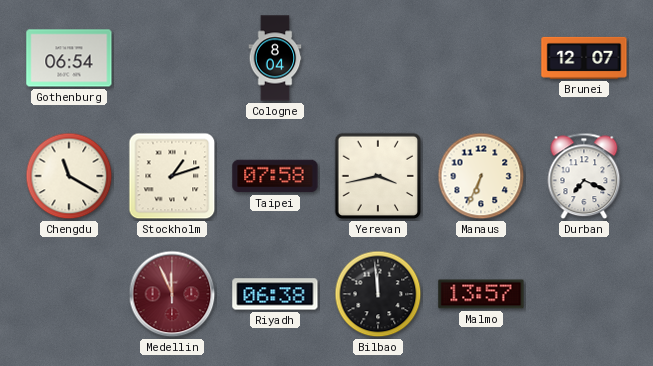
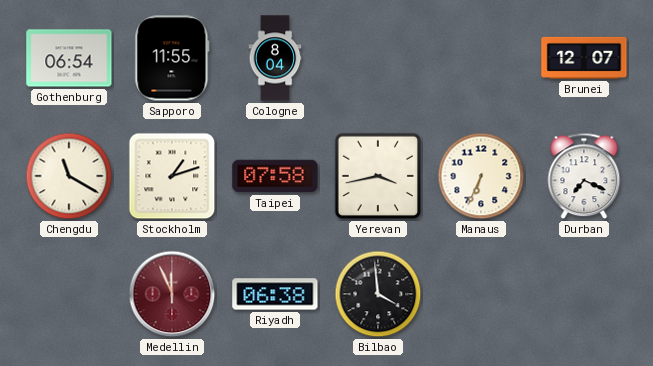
Sapporo: none -> 11:55
Bilbao: 11:59 -> 3:59
Malmo: 13:57 -> none
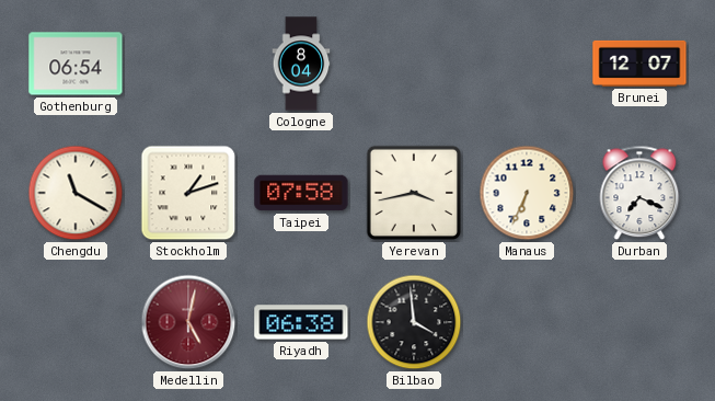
Sapporo: 11:55 -> none
Medellin: 11:56 -> 5:02
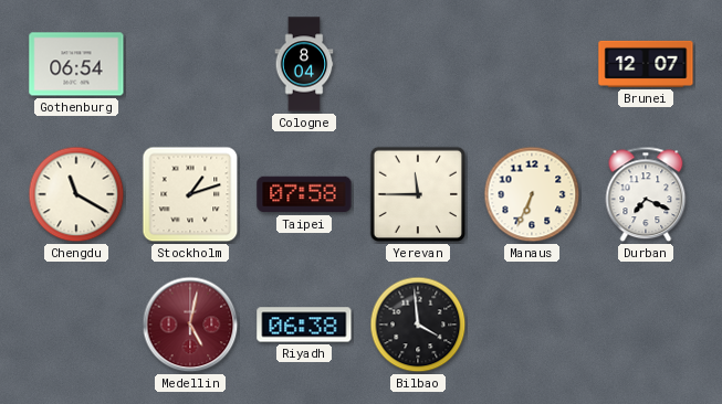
Yerevan: 3:43 -> 11:45
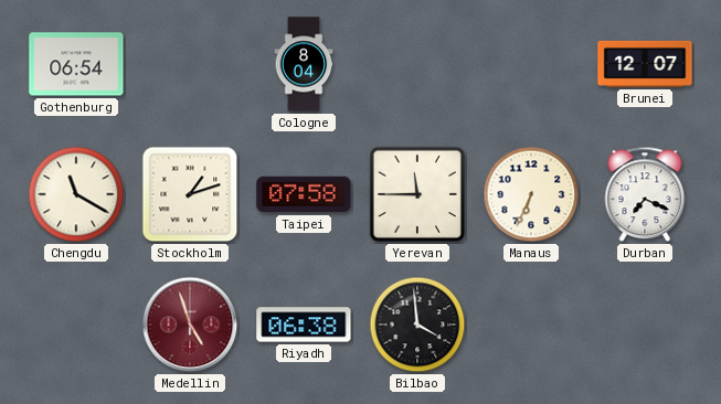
Medellin: 5:02 -> 4:57
